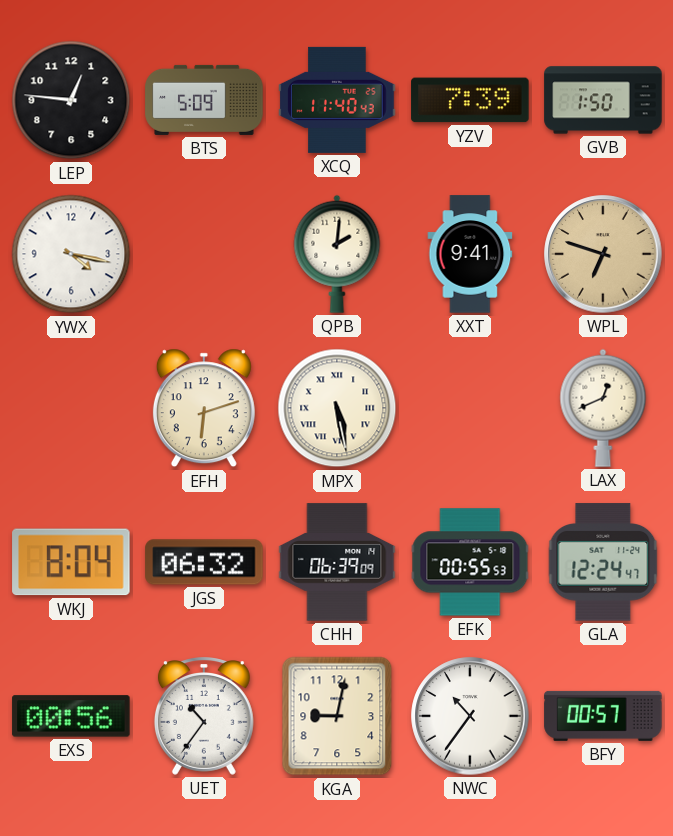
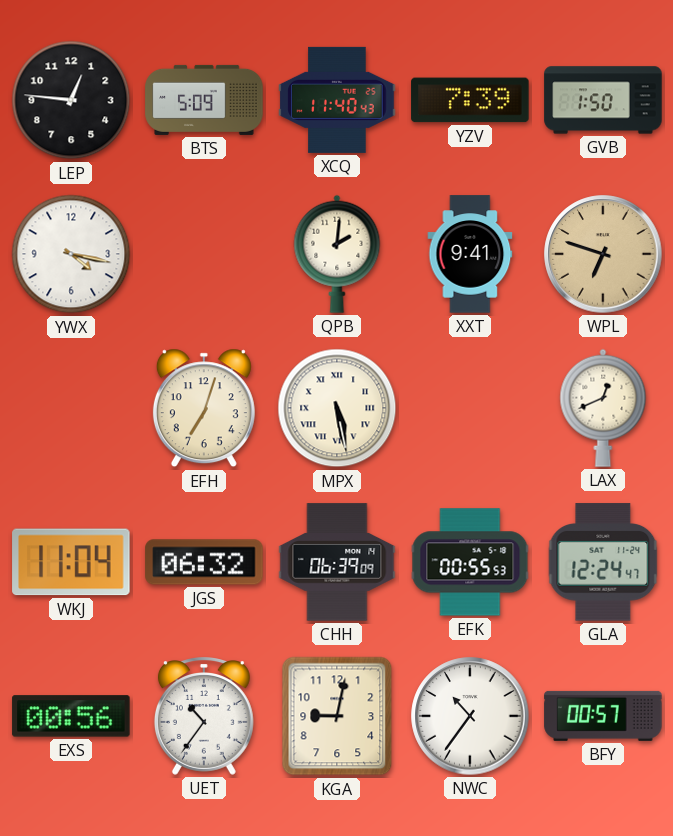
EFH: 6:12 -> 7:03
WKJ: 8:04 -> 11:04
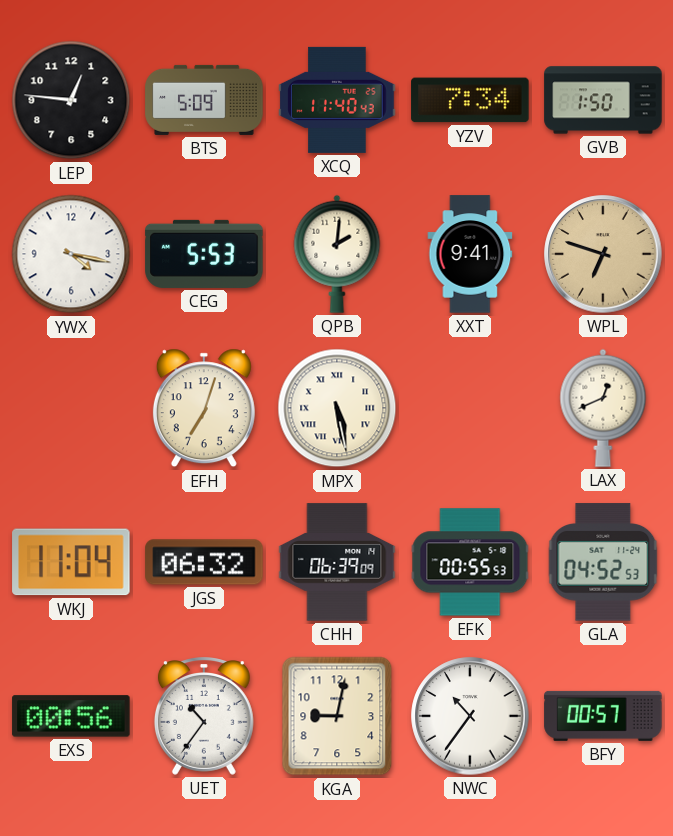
YZV: 7:39 -> 7:34
CEG: none -> 5:53
GLA: 12:24 -> 04:52
